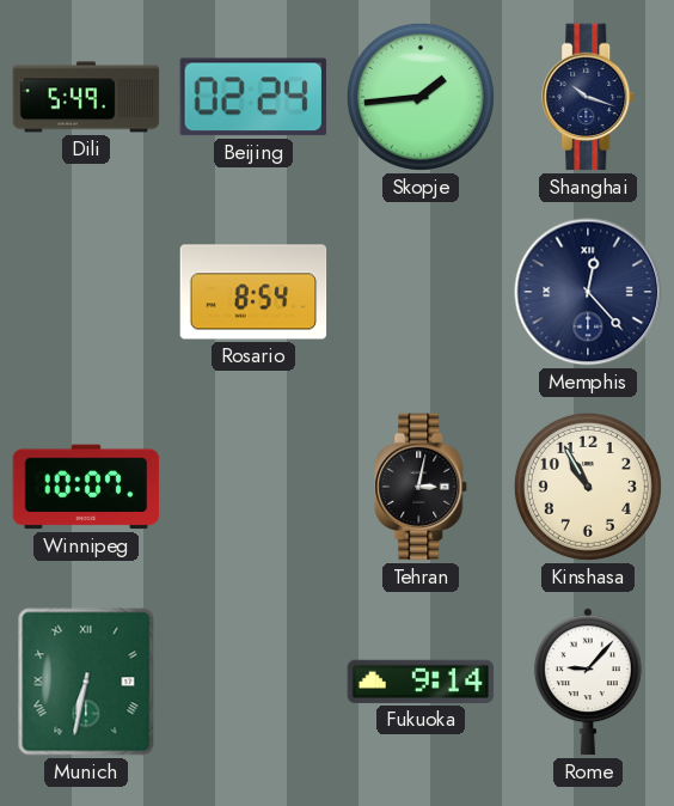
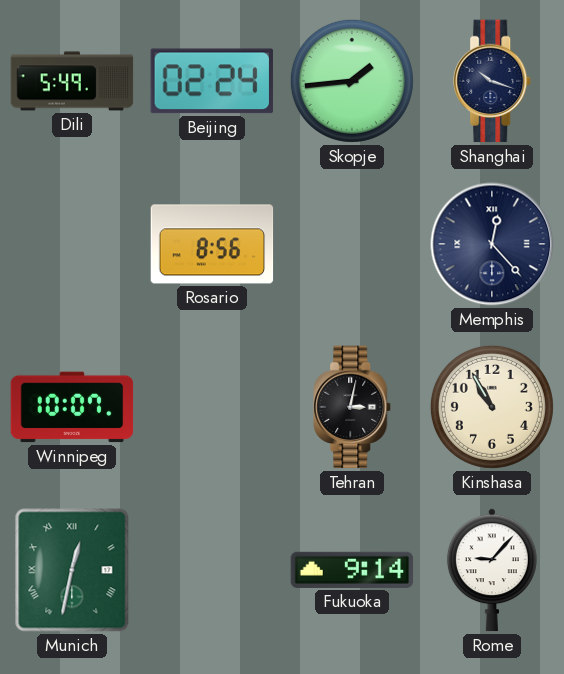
Rosario: 8:54 -> 8:56
Munich: 6:32 -> 12:32
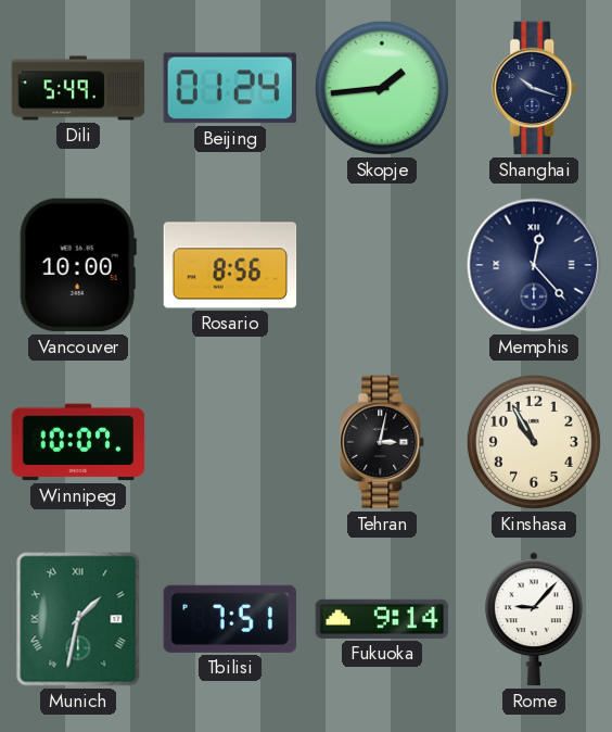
Beijing: 02:24 -> 01:24
Vancouver: none -> 10:00
Munich: 12:32 -> 1:32
Tbilisi: none -> 7:51
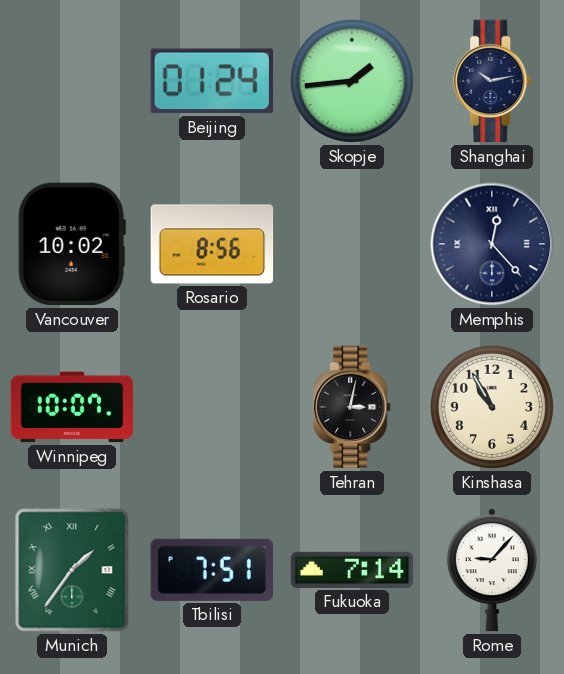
Dili: 5:49 -> none
Shanghai: 10:18 -> 10:13
Vancouver: 10:00 -> 10:02
Munich: 1:32 -> 1:36
Fukuoka: 9:14 -> 7:14
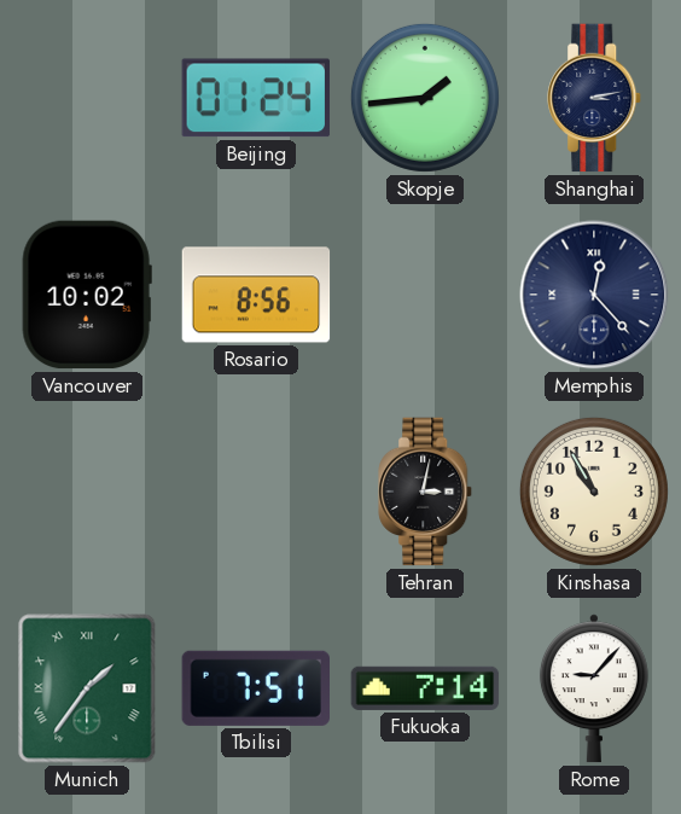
Shanghai: 10:13 -> 3:13
Winnipeg: 10:07 -> none
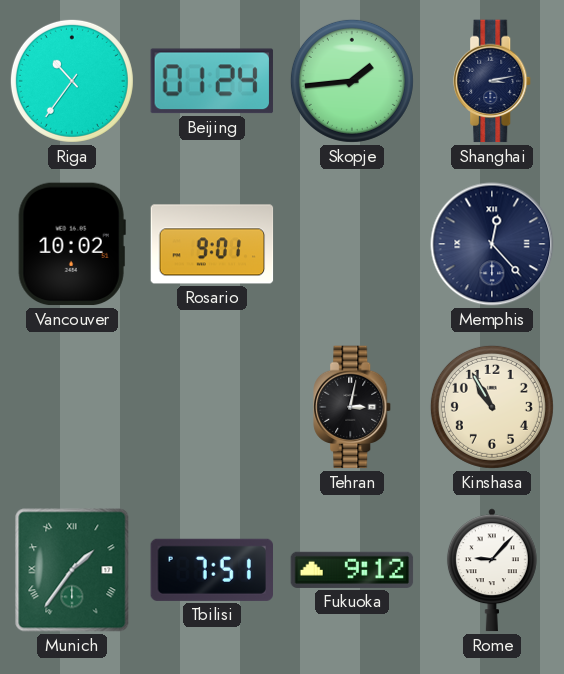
Riga: none -> 10:36
Rosario: 8:56 -> 9:01
Fukuoka: 7:14 -> 9:12
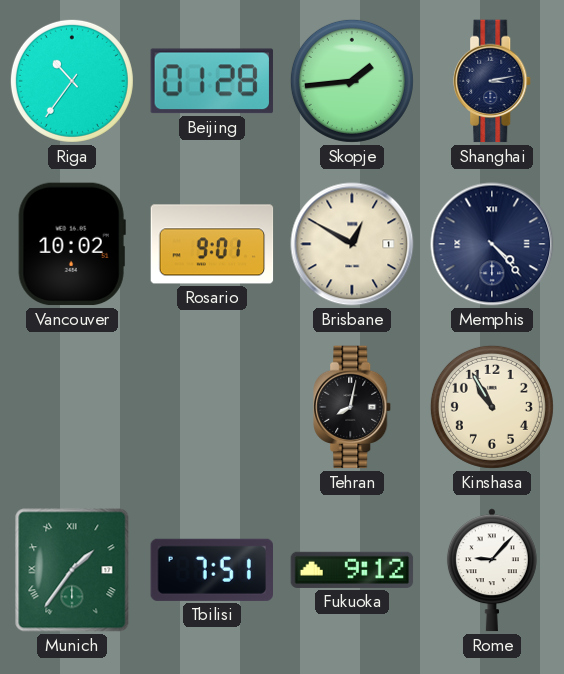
Beijing: 01:24 -> 01:28
Brisbane: none -> 12:50
Memphis: 12:23 -> 4:23
Tehran: 3:02 -> 8:02
